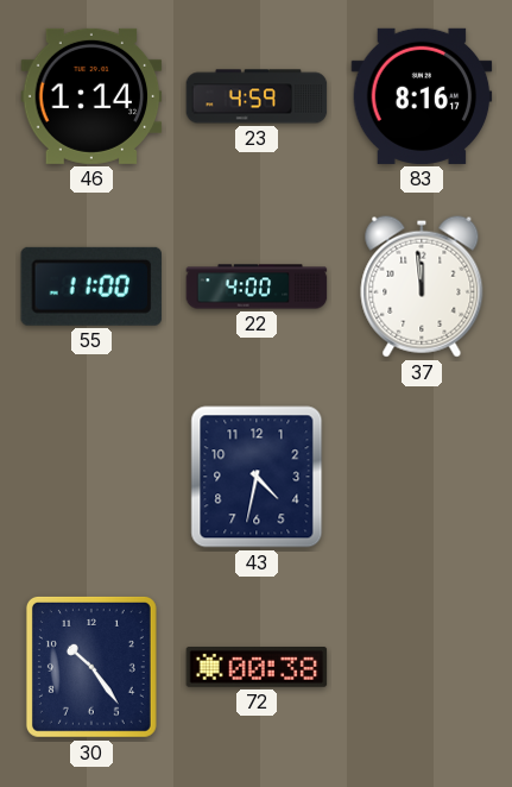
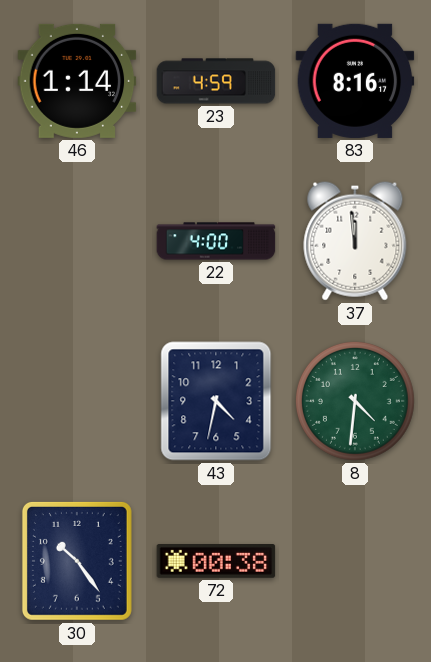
55: 11:00 -> none
8: none -> 4:31
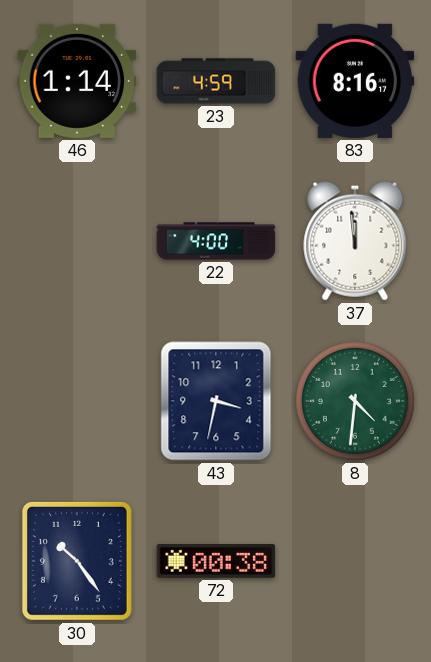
43: 4:32 -> 3:32
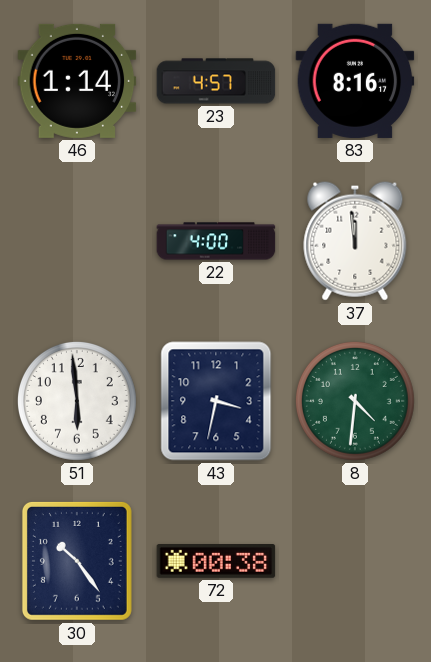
23: 4:59 -> 4:57
51: none -> 5:59
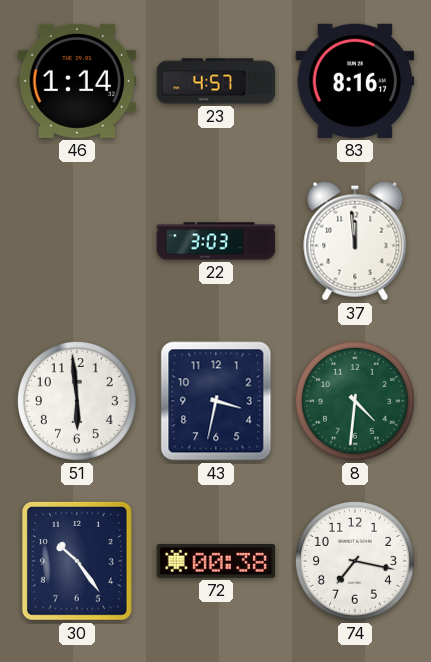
22: 4:00 -> 3:03
74: none -> 7:17
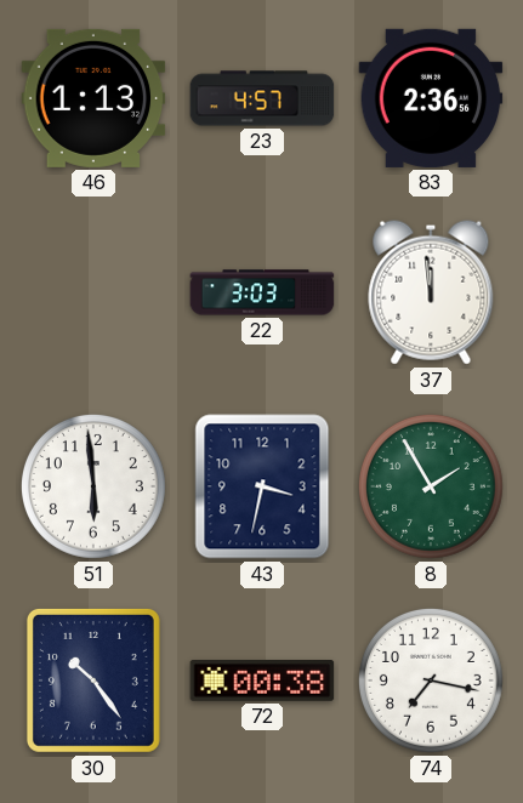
46: 1:14 -> 1:13
83: 8:16 -> 2:36
8: 4:31 -> 1:55
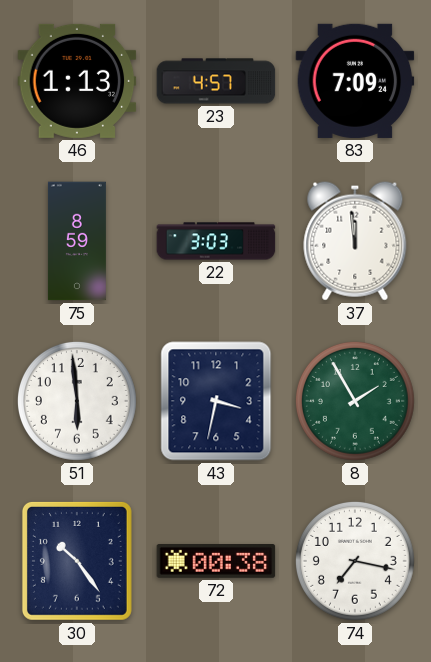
83: 2:36 -> 7:09
75: none -> 8:59
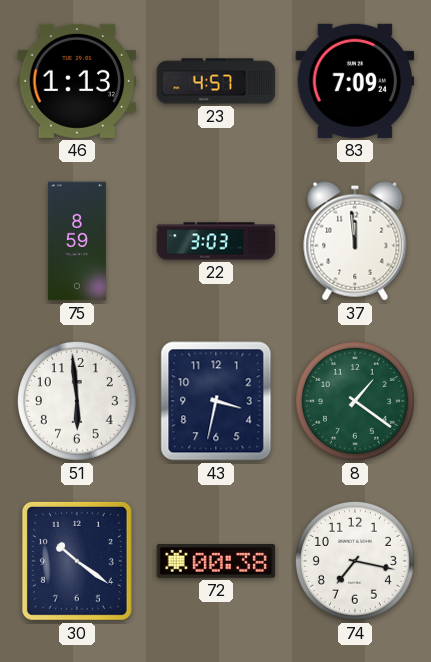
8: 1:55 -> 1:21
30: 10:24 -> 10:21
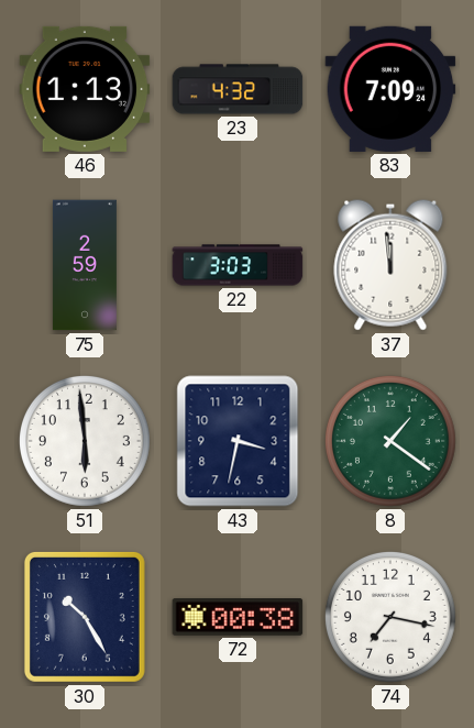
23: 4:57 -> 4:32
75: 8:59 -> 2:59
30: 10:21 -> 10:25
